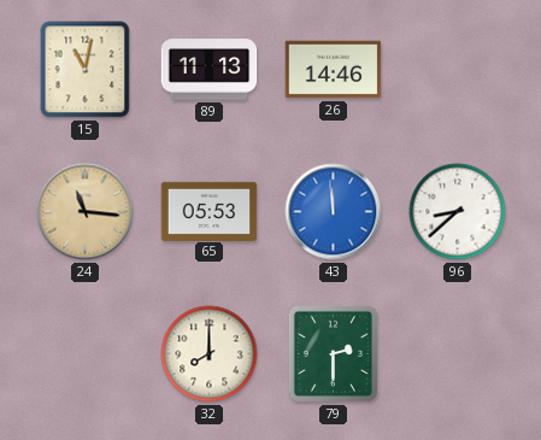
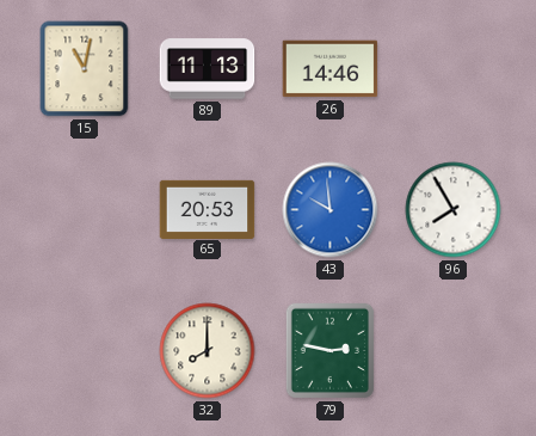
24: 11:16 -> none
65: 05:53 -> 20:53
43: 11:59 -> 9:59
96: 8:38 -> 7:55
79: 2:30 -> 2:47
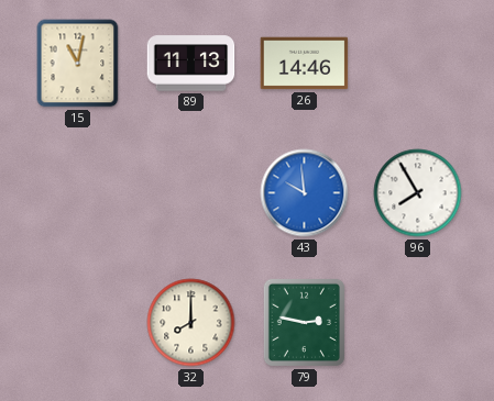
65: 20:53 -> none
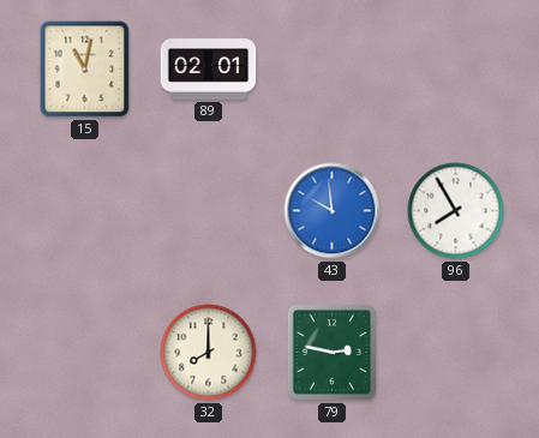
89: 11:13 -> 02:01
26: 14:46 -> none
